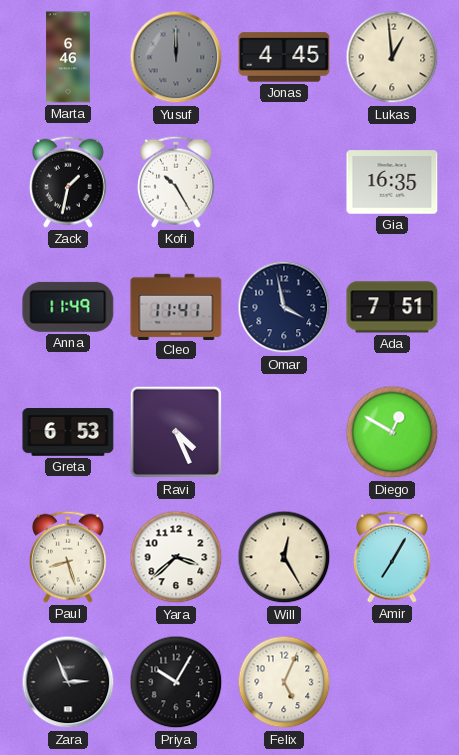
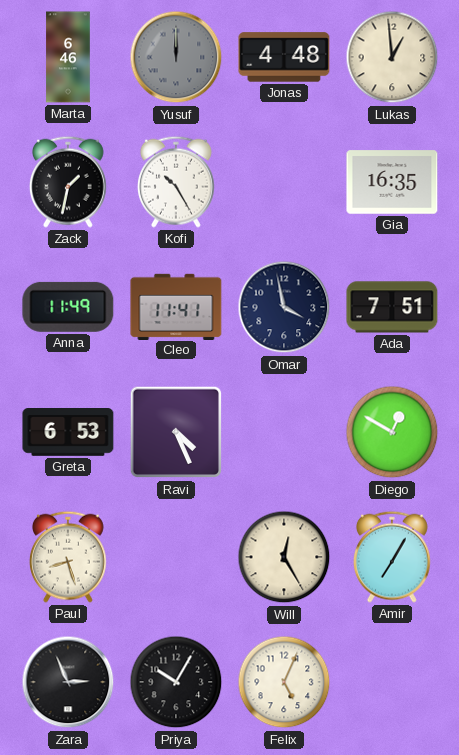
Jonas: 4:45 -> 4:48
Yara: 3:38 -> none
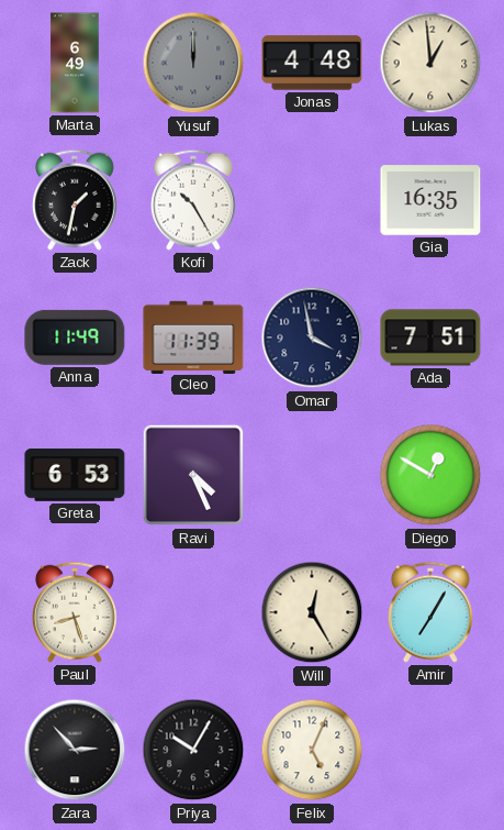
Marta: 6:46 -> 6:49
Cleo: 11:41 -> 11:39
Zara: 2:56 -> 2:53
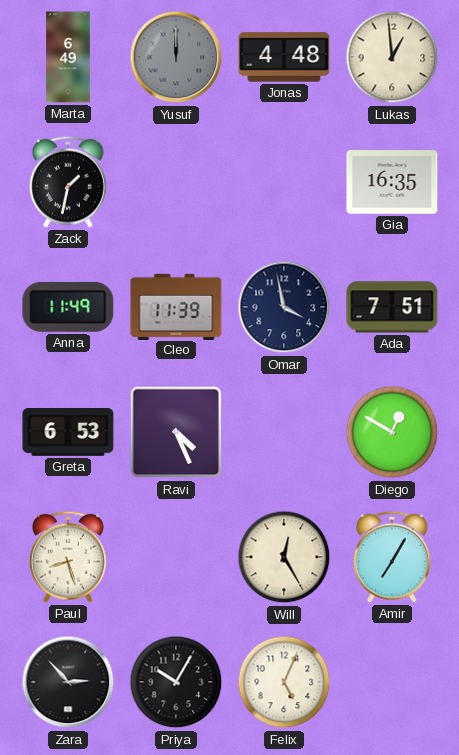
Kofi: 10:25 -> none
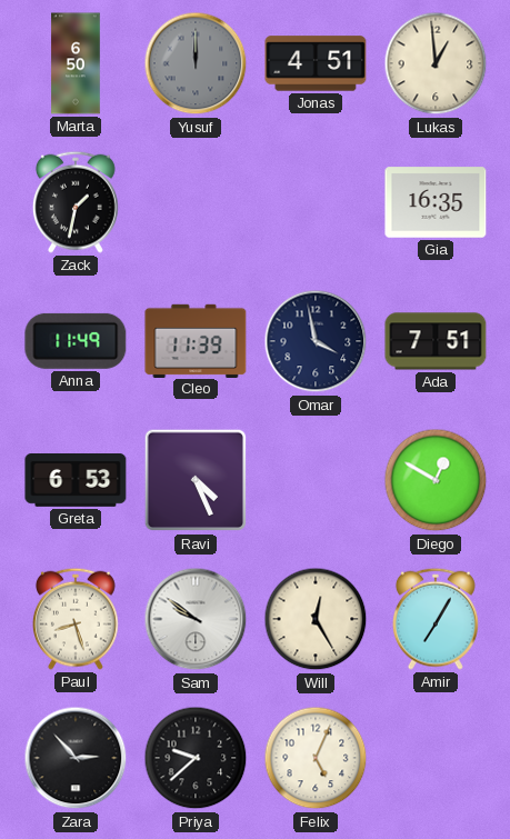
Marta: 6:49 -> 6:50
Jonas: 4:48 -> 4:51
Sam: none -> 9:51
Priya: 10:05 -> 9:38
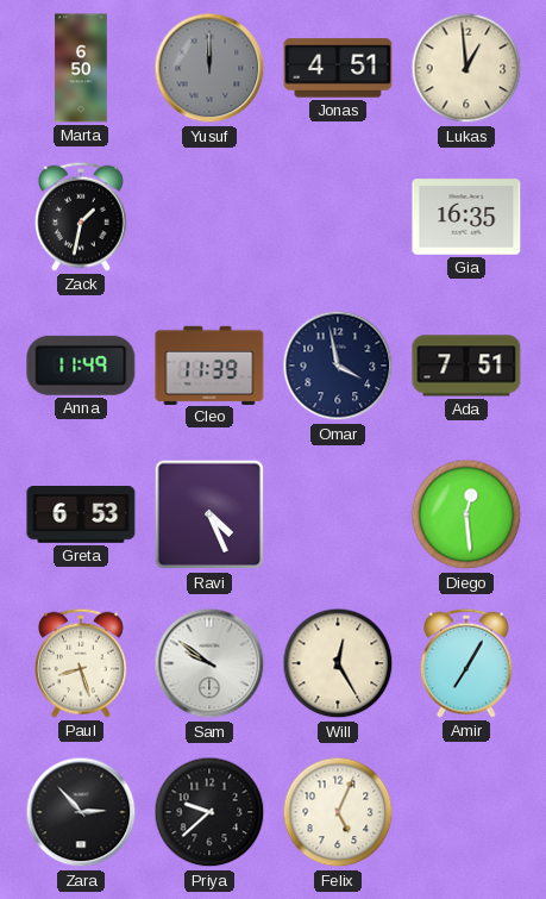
Diego: 12:50 -> 12:29
